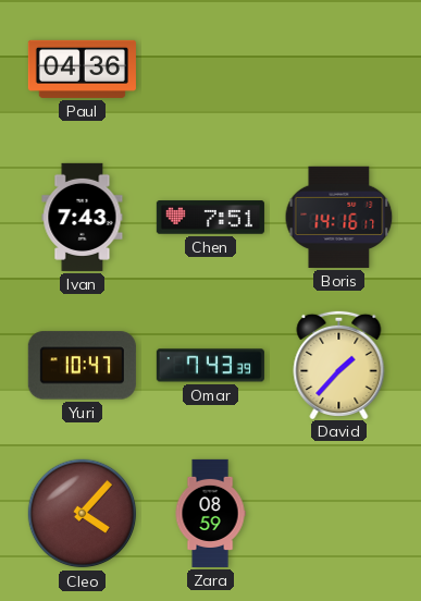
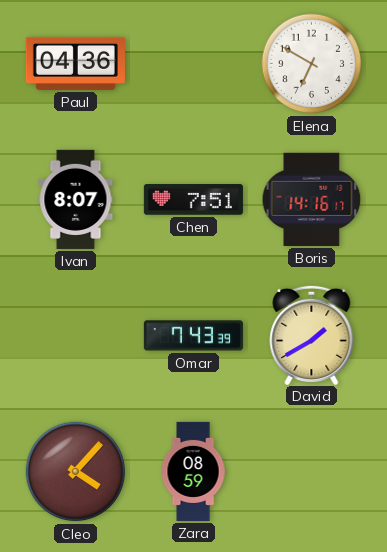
Elena: none -> 6:50
Ivan: 7:43 -> 8:07
Yuri: 10:47 -> none
David: 1:37 -> 1:40
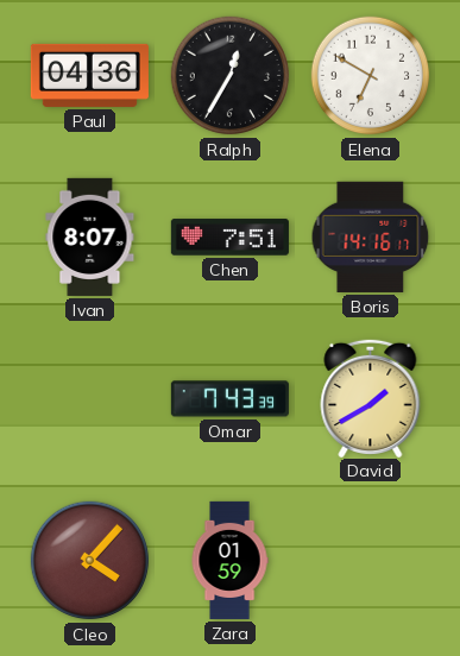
Ralph: none -> 12:35
Zara: 08:59 -> 01:59
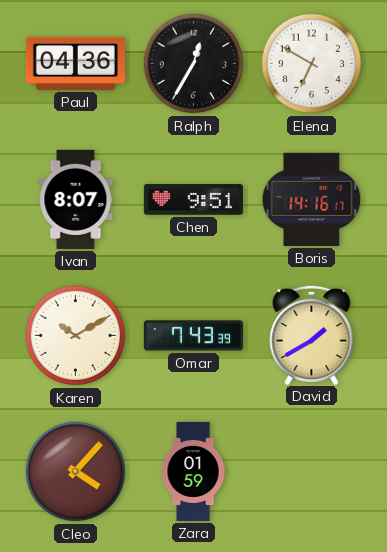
Chen: 7:51 -> 9:51
Karen: none -> 10:10
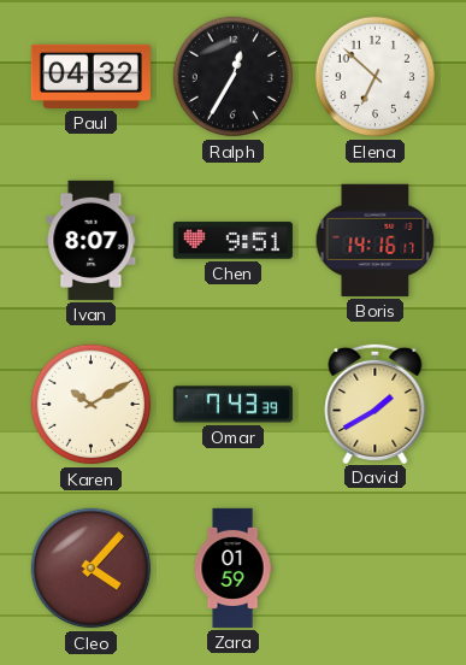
Paul: 04:36 -> 04:32
Elena: 6:50 -> 6:52
